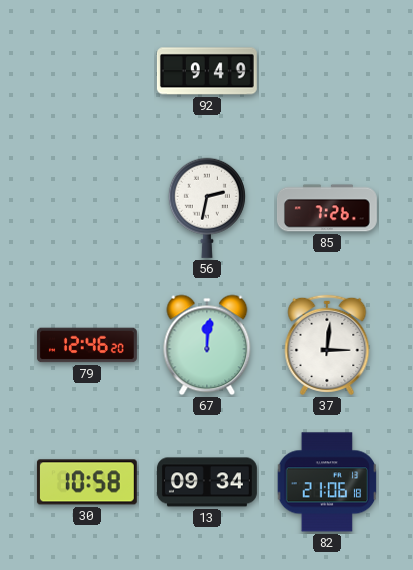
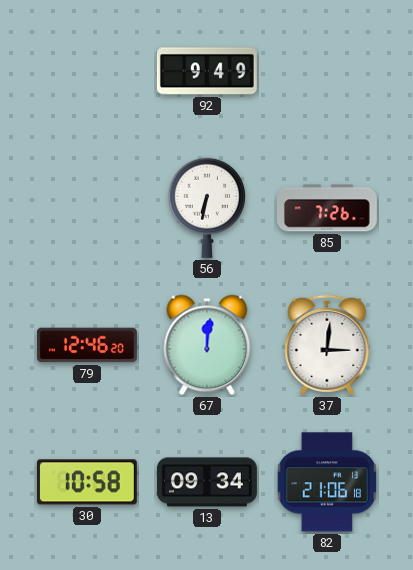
56: 2:32 -> 6:32
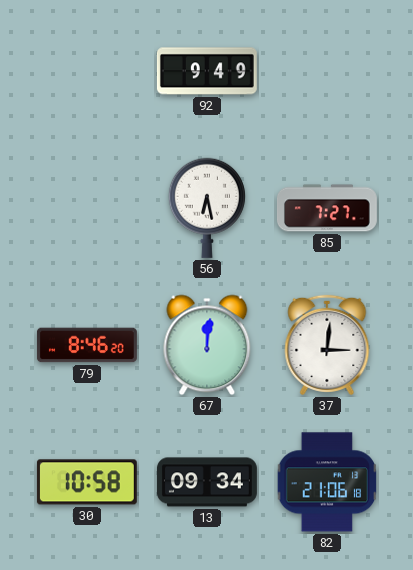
56: 6:32 -> 6:28
85: 7:26 -> 7:27
79: 12:46 -> 8:46
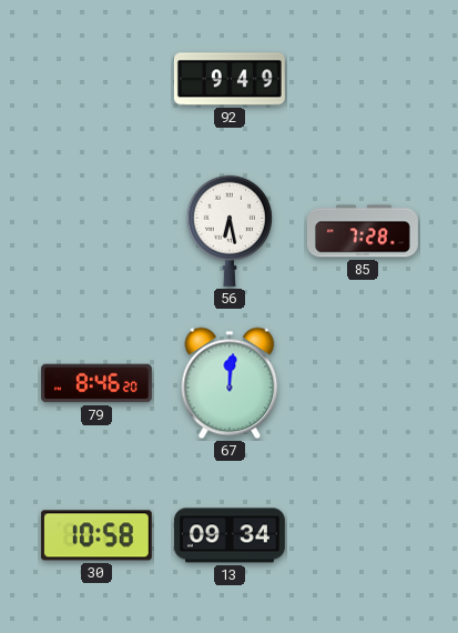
85: 7:27 -> 7:28
37: 3:01 -> none
82: 21:06 -> none
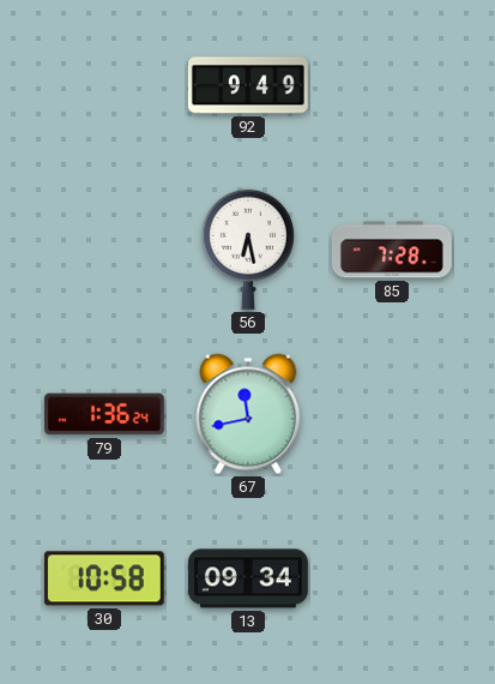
79: 8:46 -> 1:36
67: 12:01 -> 11:43
